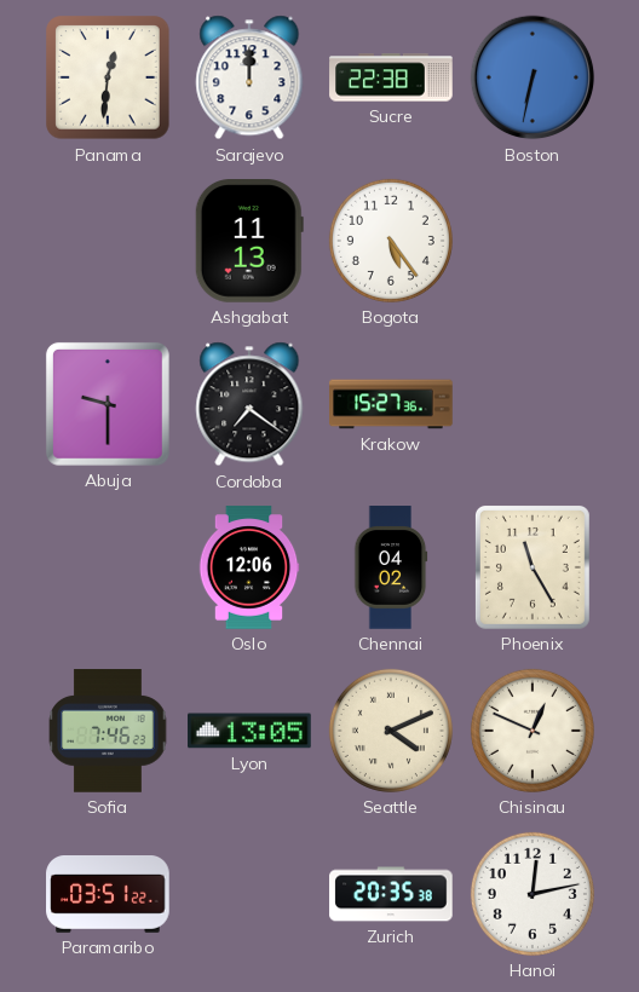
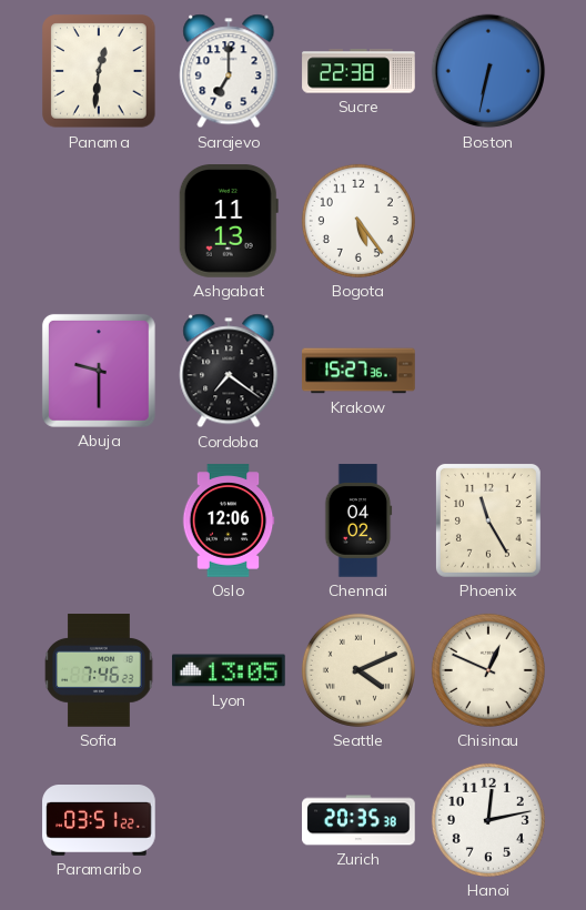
Sarajevo: 12:00 -> 7:00
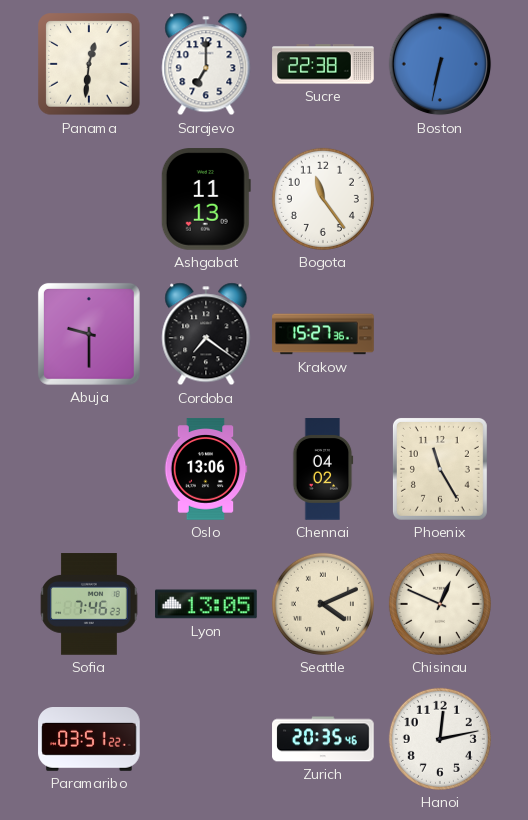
Bogota: 5:24 -> 11:24
Oslo: 12:06 -> 13:06
Zurich: 20:35:38 -> 20:35:46
